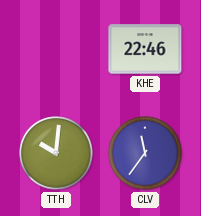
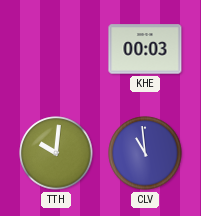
KHE: 22:46 -> 00:03
CLV: 11:36 -> 10:59
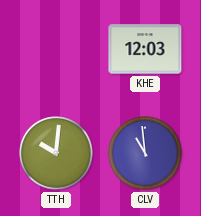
KHE: 00:03 -> 12:03
